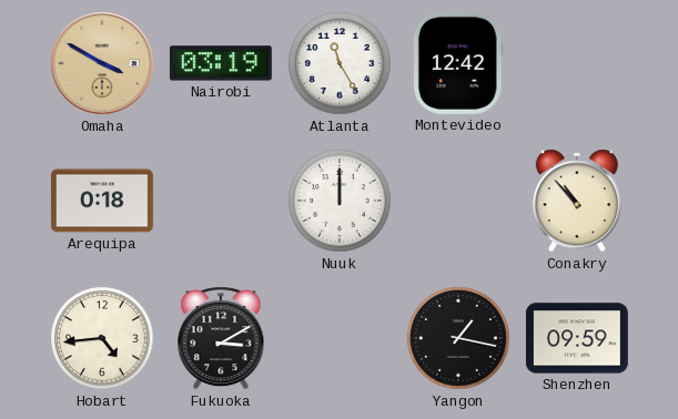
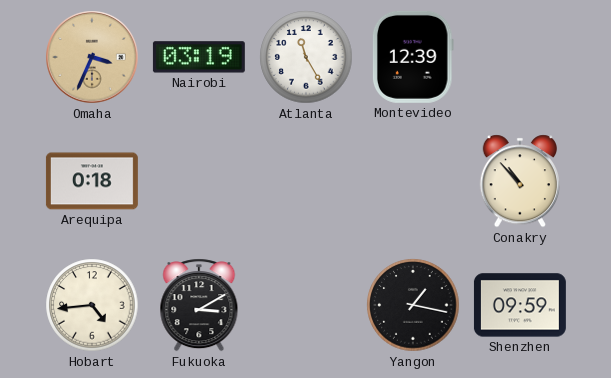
Omaha: 3:50 -> 3:34
Montevideo: 12:42 -> 12:39
Nuuk: 12:00 -> none
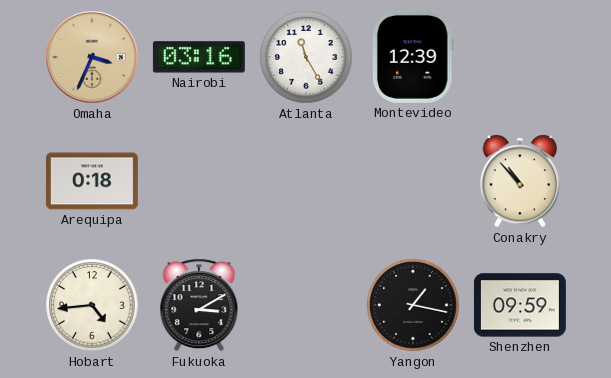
Nairobi: 03:19 -> 03:16
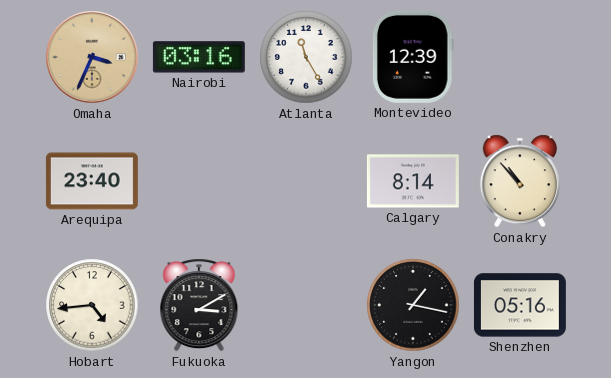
Arequipa: 0:18 -> 23:40
Calgary: none -> 8:14
Shenzhen: 09:59 -> 05:16
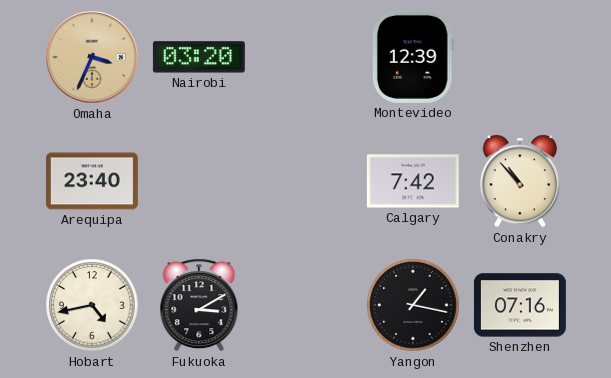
Nairobi: 03:16 -> 03:20
Atlanta: 11:25 -> none
Calgary: 8:14 -> 7:42
Hobart: 4:44 -> 4:43
Shenzhen: 05:16 -> 07:16
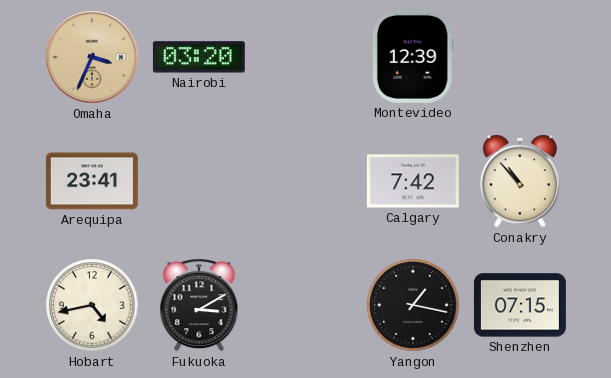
Arequipa: 23:40 -> 23:41
Shenzhen: 07:16 -> 07:15
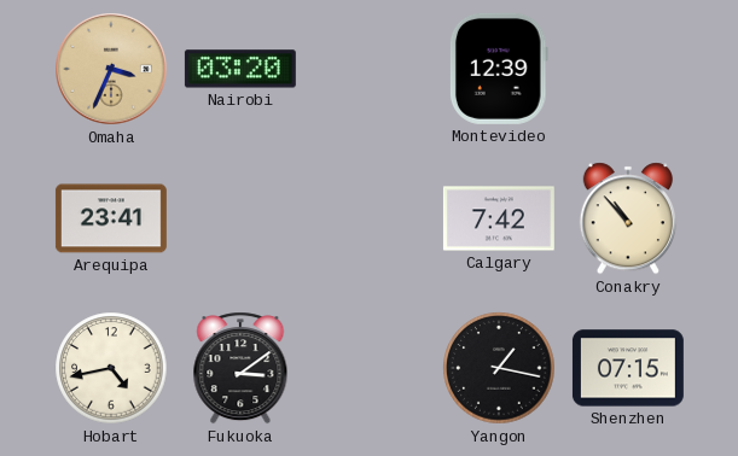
Fukuoka: 3:10 -> 3:09
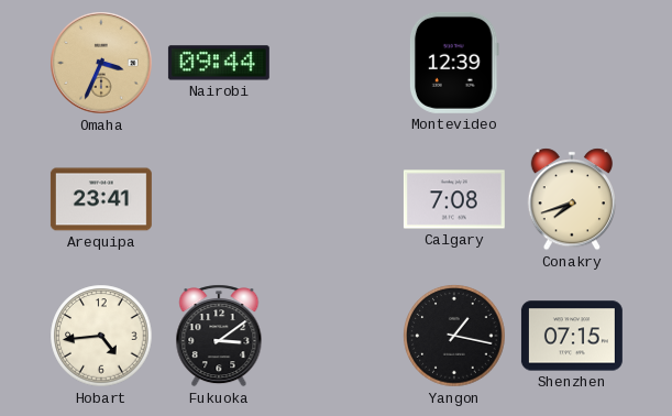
Nairobi: 03:20 -> 09:44
Calgary: 7:42 -> 7:08
Conakry: 10:53 -> 7:42
Hobart: 4:43 -> 4:44
